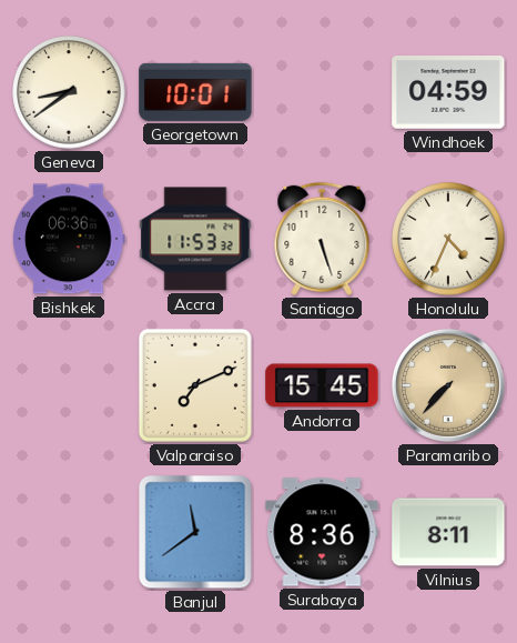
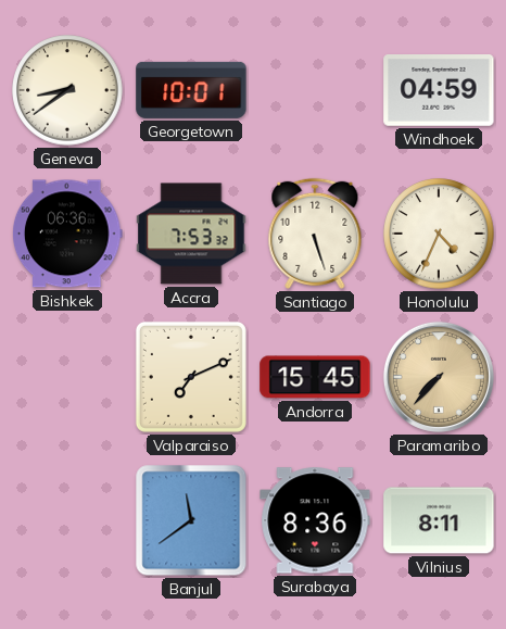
Accra: 11:53 -> 7:53
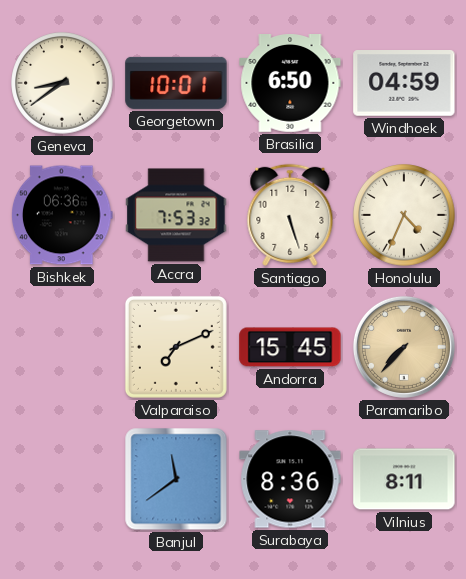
Brasilia: none -> 6:50
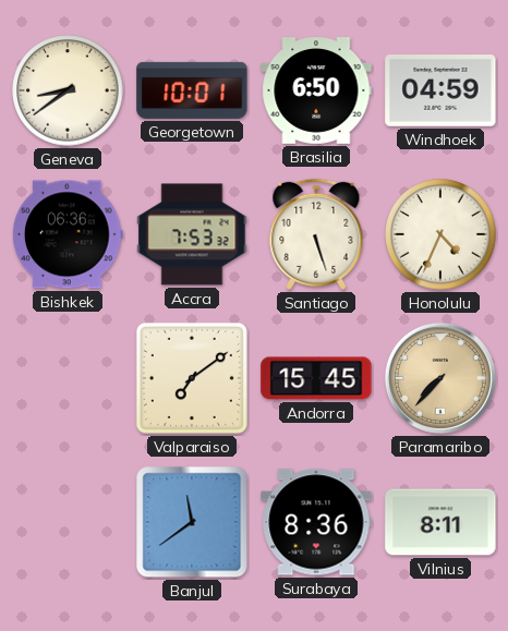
Valparaiso: 7:11 -> 7:09
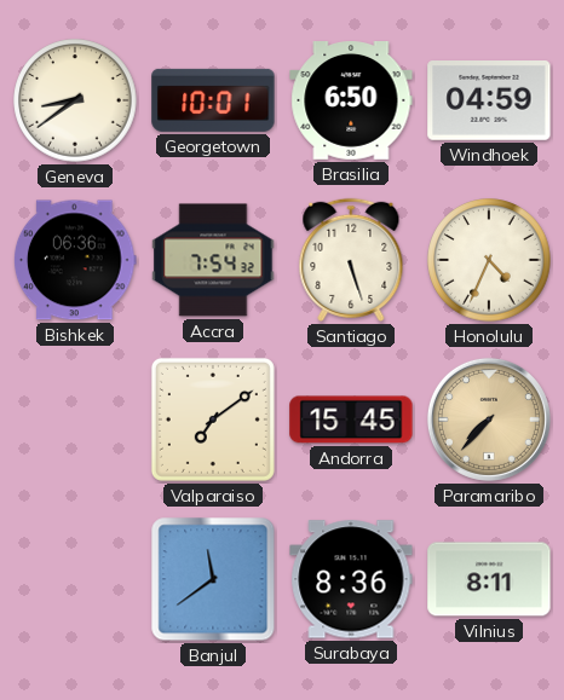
Accra: 7:53 -> 7:54
